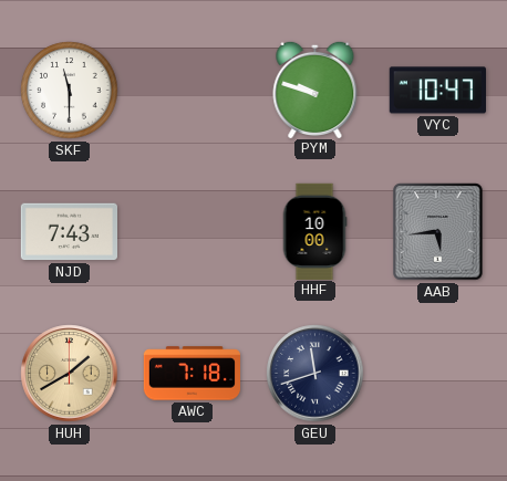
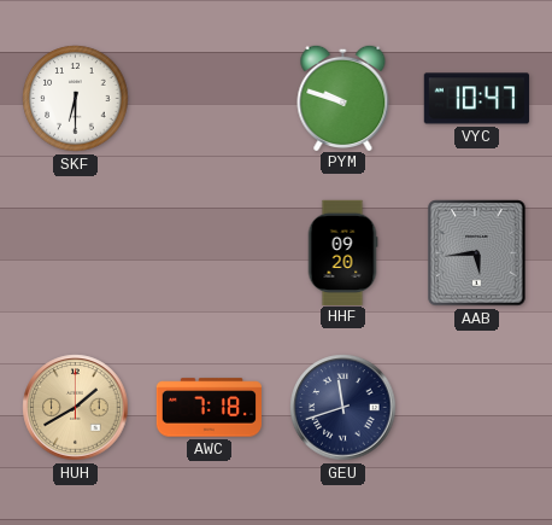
SKF: 11:30 -> 6:30
NJD: 7:43 -> none
HHF: 10:00 -> 09:20
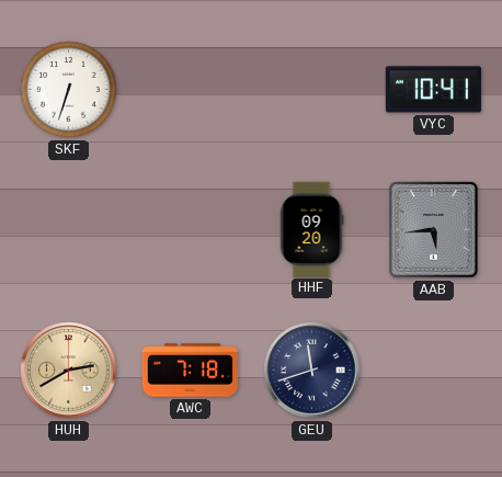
SKF: 6:30 -> 6:33
PYM: 9:48 -> none
VYC: 10:47 -> 10:41
HUH: 1:40 -> 2:40
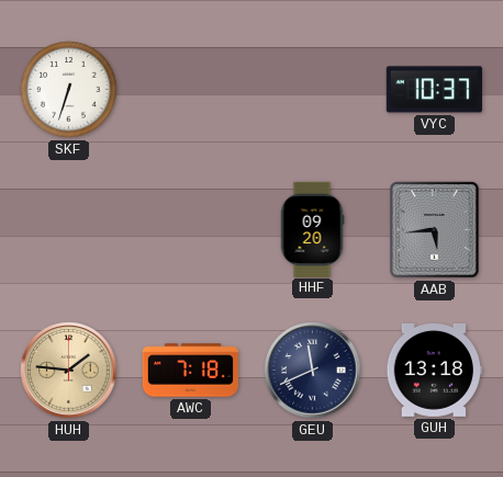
VYC: 10:41 -> 10:37
HUH: 2:40 -> 1:46
GEU: 11:42 -> 11:41
GUH: none -> 13:18
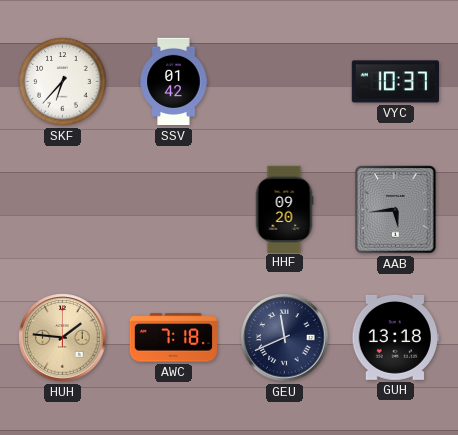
SKF: 6:33 -> 6:37
SSV: none -> 01:42
